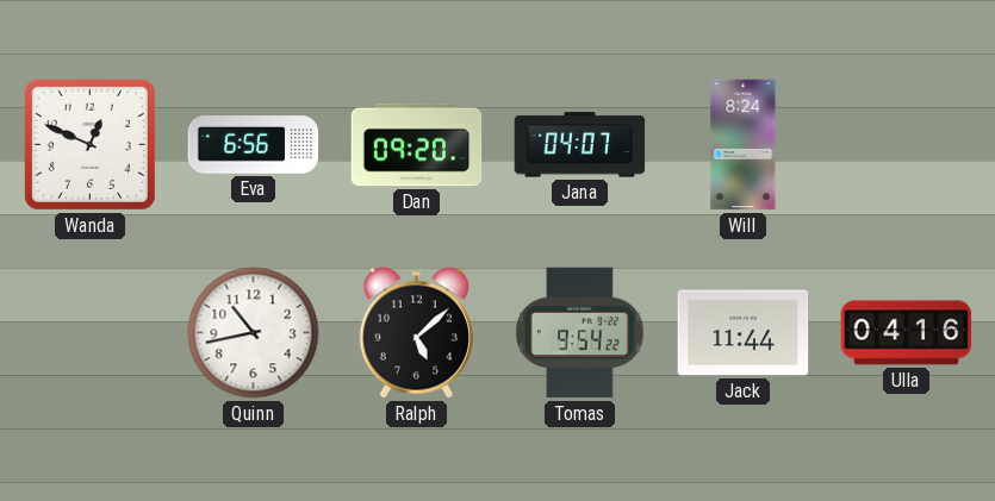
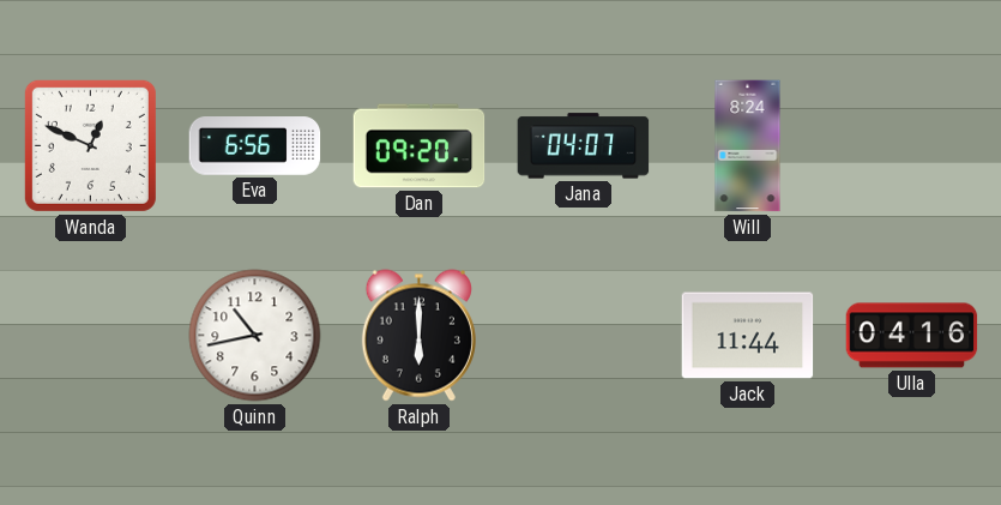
Ralph: 5:08 -> 6:00
Tomas: 9:54 -> none
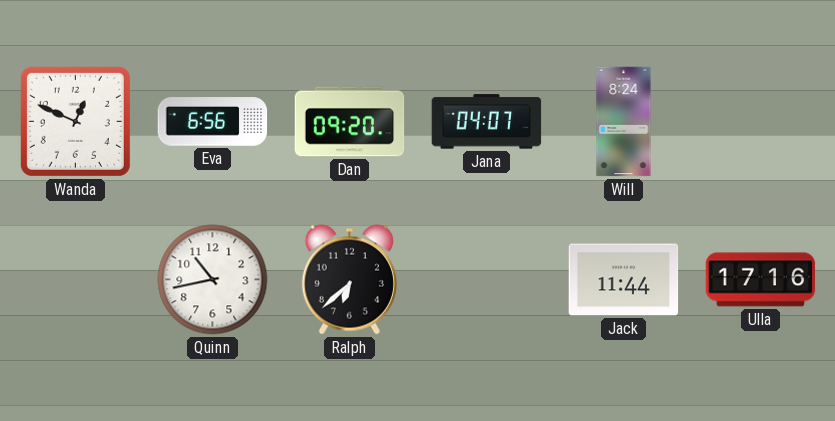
Ralph: 6:00 -> 6:38
Ulla: 04:16 -> 17:16
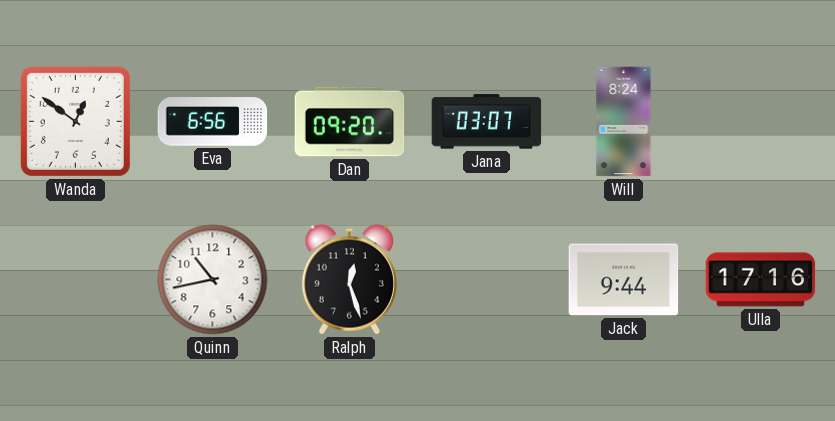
Wanda: 12:49 -> 12:51
Jana: 04:07 -> 03:07
Ralph: 6:38 -> 12:27
Jack: 11:44 -> 9:44
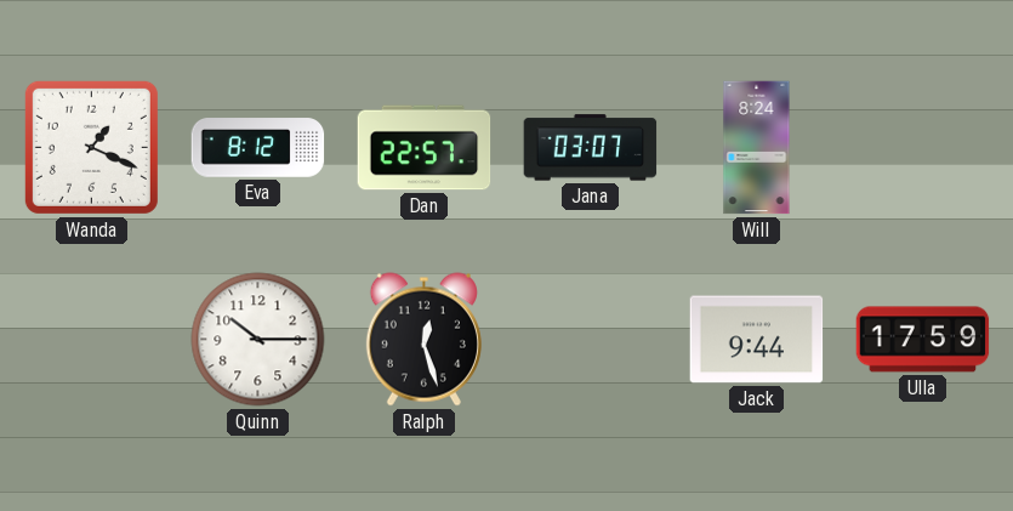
Wanda: 12:51 -> 1:19
Eva: 6:56 -> 8:12
Dan: 09:20 -> 22:57
Quinn: 10:43 -> 10:15
Ulla: 17:16 -> 17:59
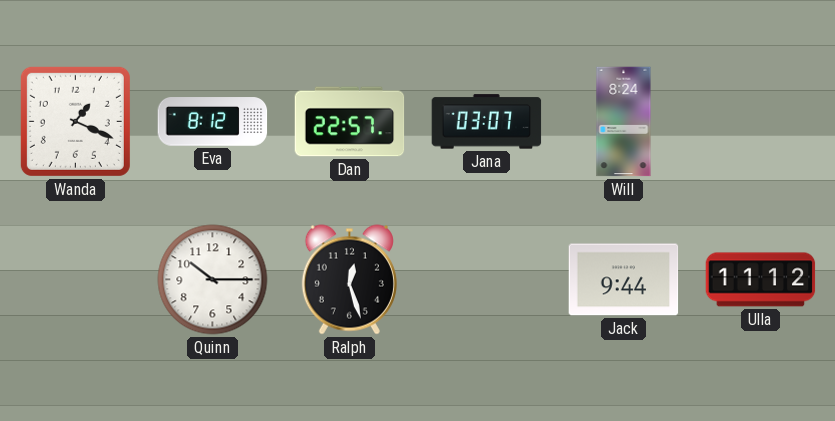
Ulla: 17:59 -> 11:12
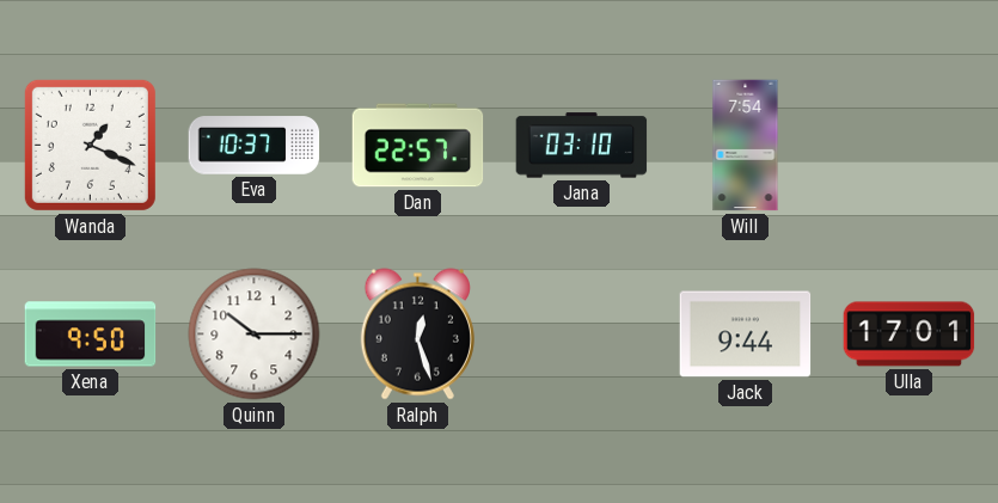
Eva: 8:12 -> 10:37
Jana: 03:07 -> 03:10
Will: 8:24 -> 7:54
Xena: none -> 9:50
Ulla: 11:12 -> 17:01
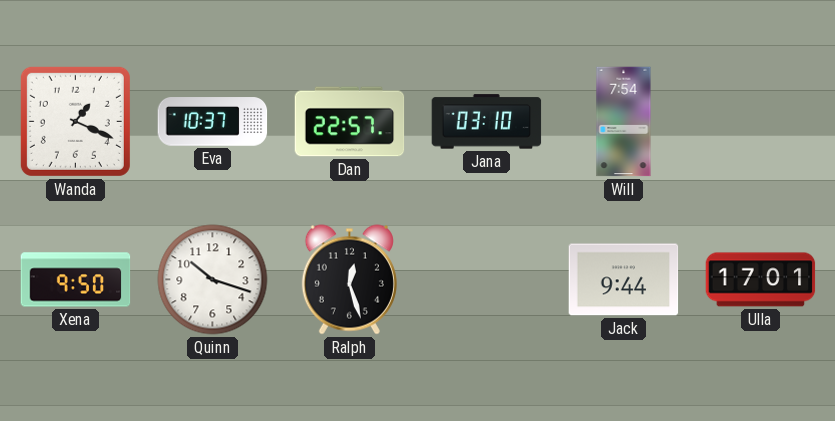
Quinn: 10:15 -> 10:18
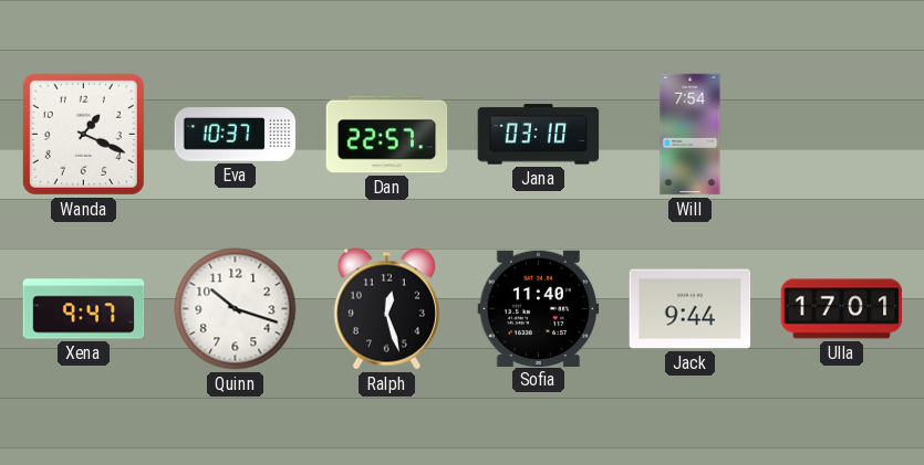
Xena: 9:50 -> 9:47
Sofia: none -> 11:40
